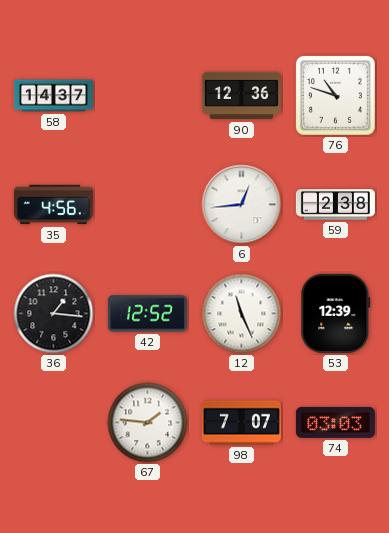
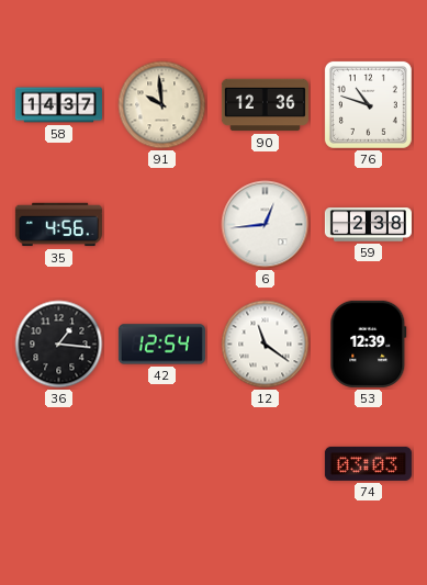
91: none -> 9:59
42: 12:52 -> 12:54
12: 11:26 -> 11:21
67: 1:46 -> none
98: 7:07 -> none
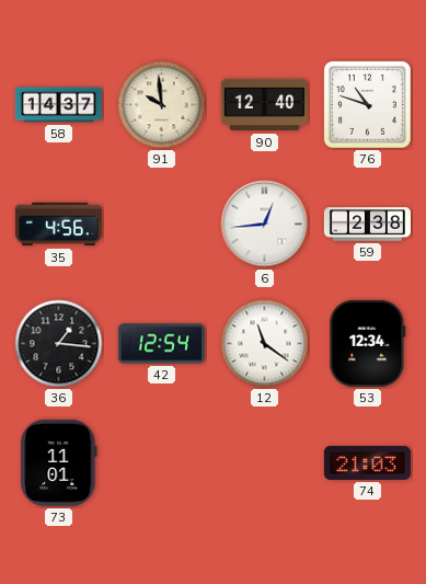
90: 12:36 -> 12:40
53: 12:39 -> 12:34
73: none -> 11:01
74: 03:03 -> 21:03
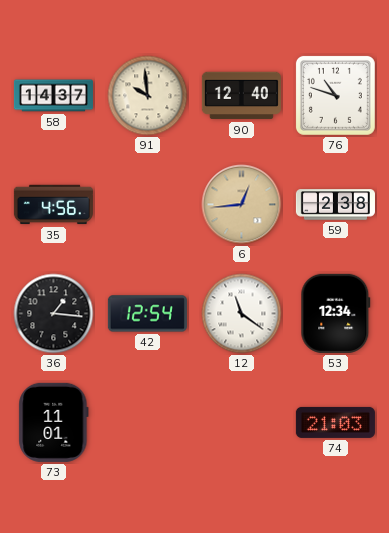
6 dial: white -> champagne
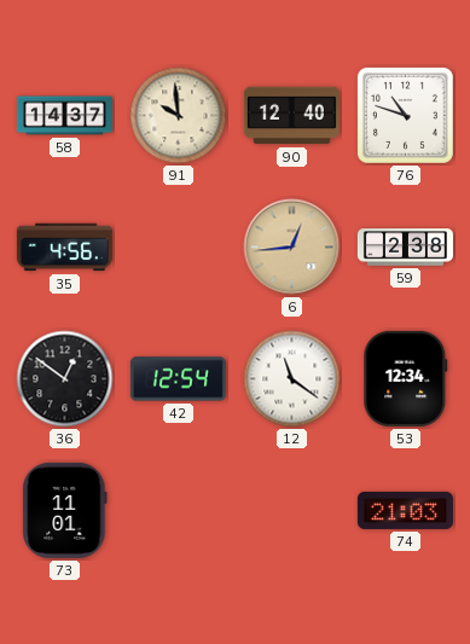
36: 1:16 -> 12:51
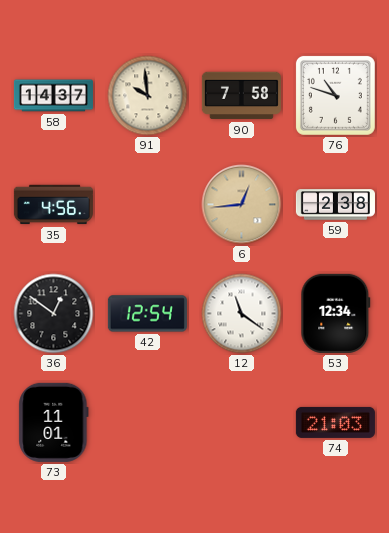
90: 12:40 -> 7:58
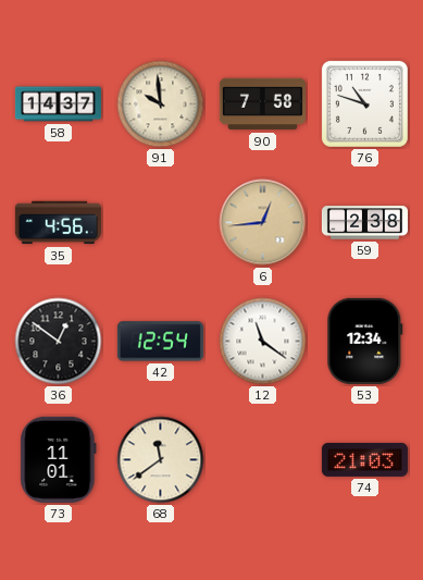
68: none -> 11:39
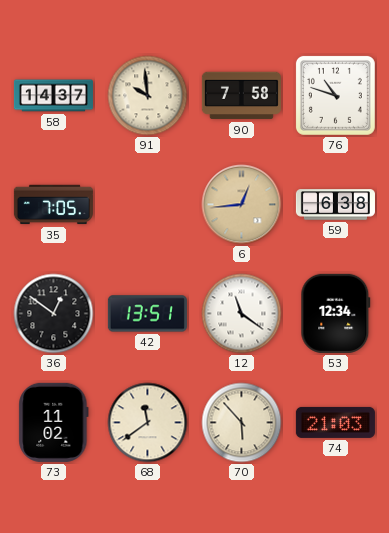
35: 4:56 -> 7:05
59: 2:38 -> 6:38
42: 12:54 -> 13:51
73: 11:01 -> 11:02
70: none -> 5:53
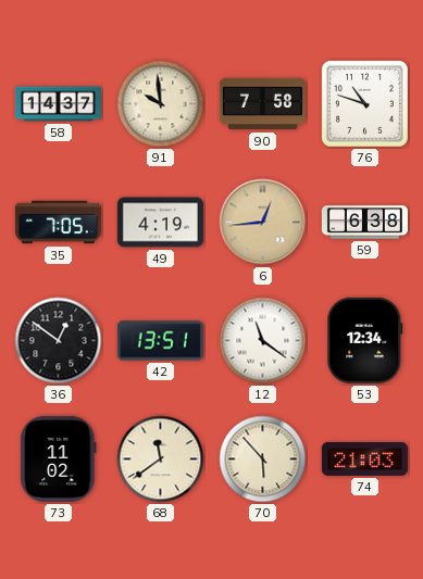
49: none -> 4:19
